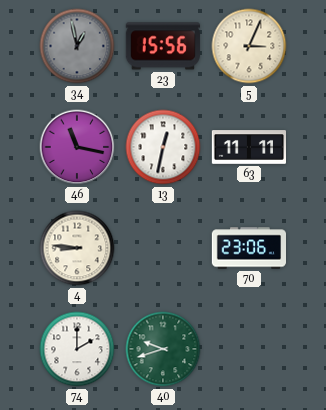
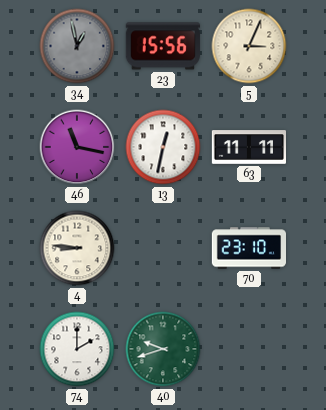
70: 23:06 -> 23:10
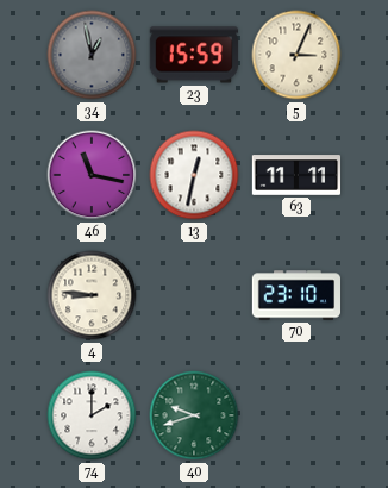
23: 15:56 -> 15:59
